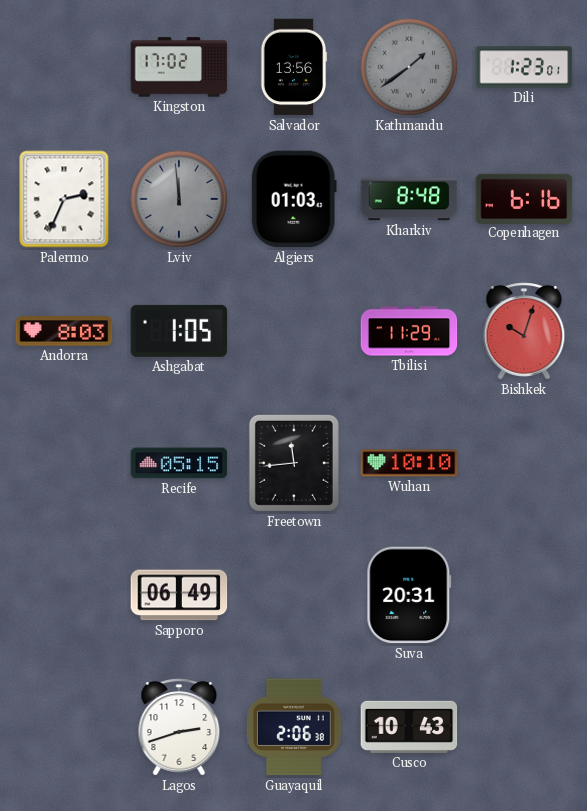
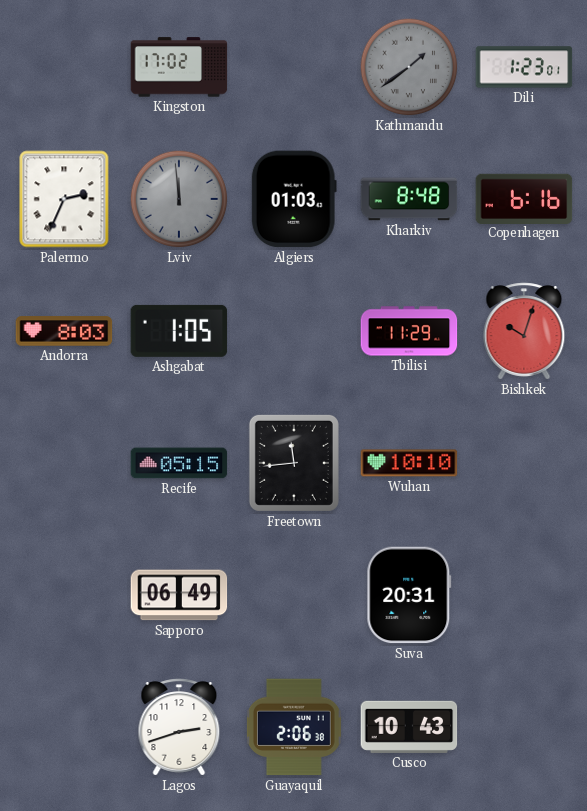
Salvador: 13:56 -> none
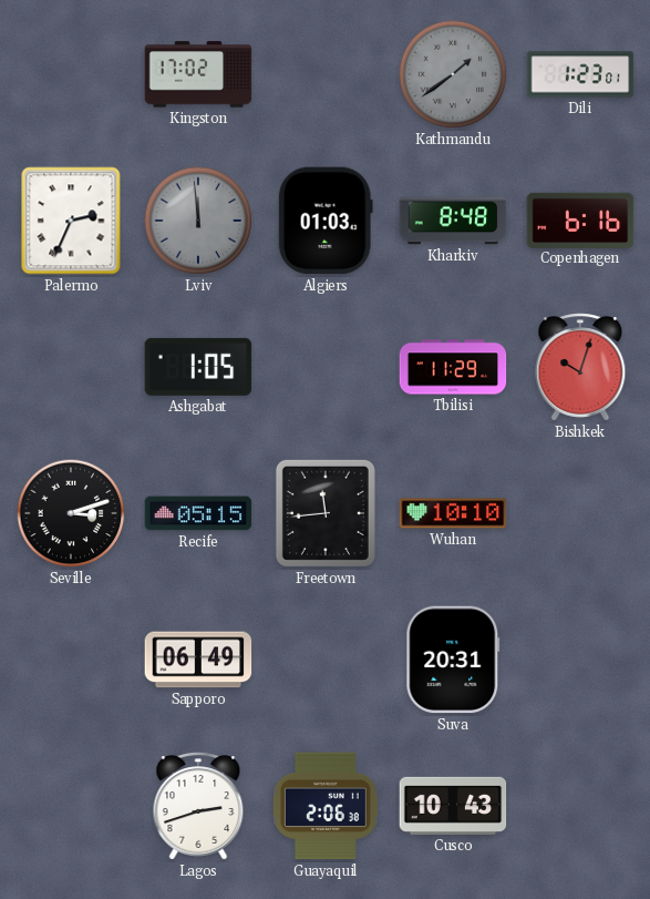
Andorra: 8:03 -> none
Seville: none -> 3:12
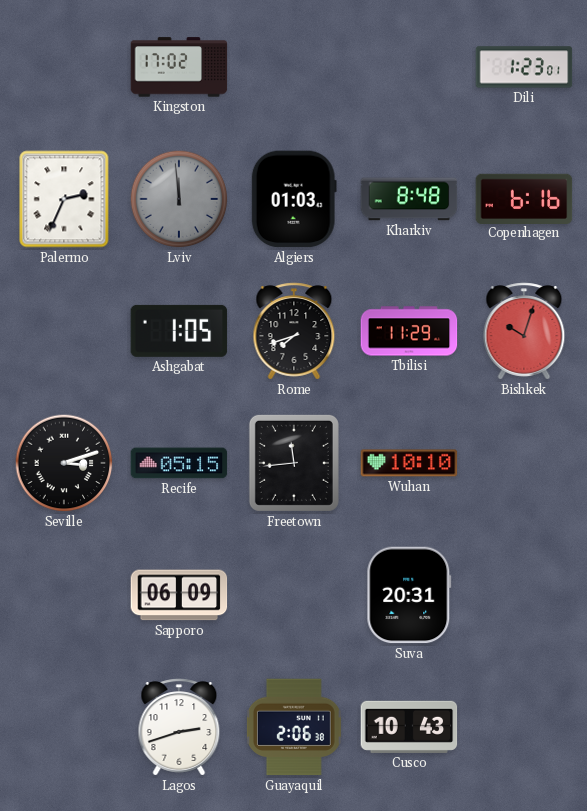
Kathmandu: 1:39 -> none
Rome: none -> 7:42
Sapporo: 06:49 -> 06:09
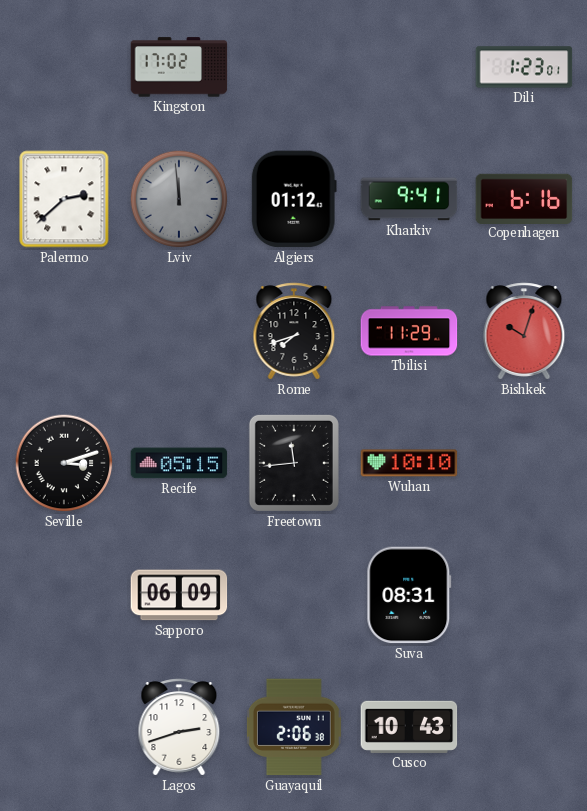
Palermo: 2:34 -> 2:38
Algiers: 01:03 -> 01:12
Kharkiv: 8:48 -> 9:41
Ashgabat: 1:05 -> none
Suva: 20:31 -> 08:31
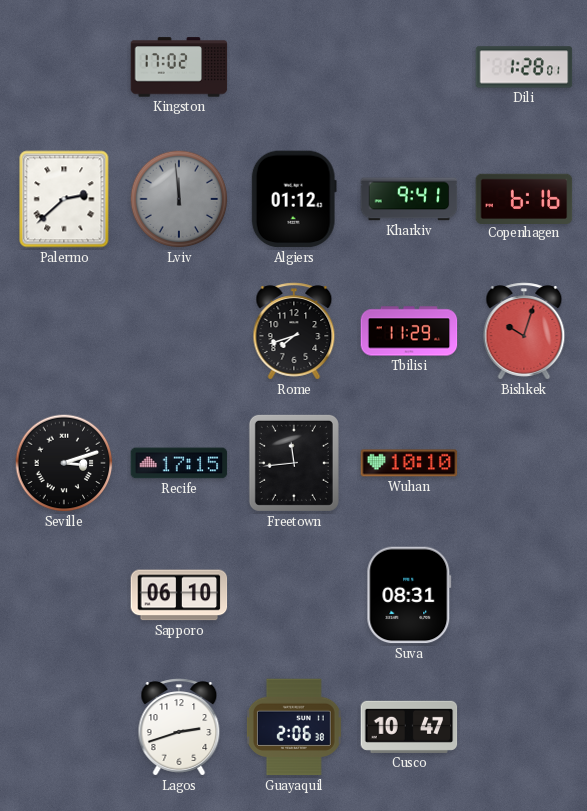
Dili: 1:23 -> 1:28
Recife: 05:15 -> 17:15
Sapporo: 06:09 -> 06:10
Cusco: 10:43 -> 10:47
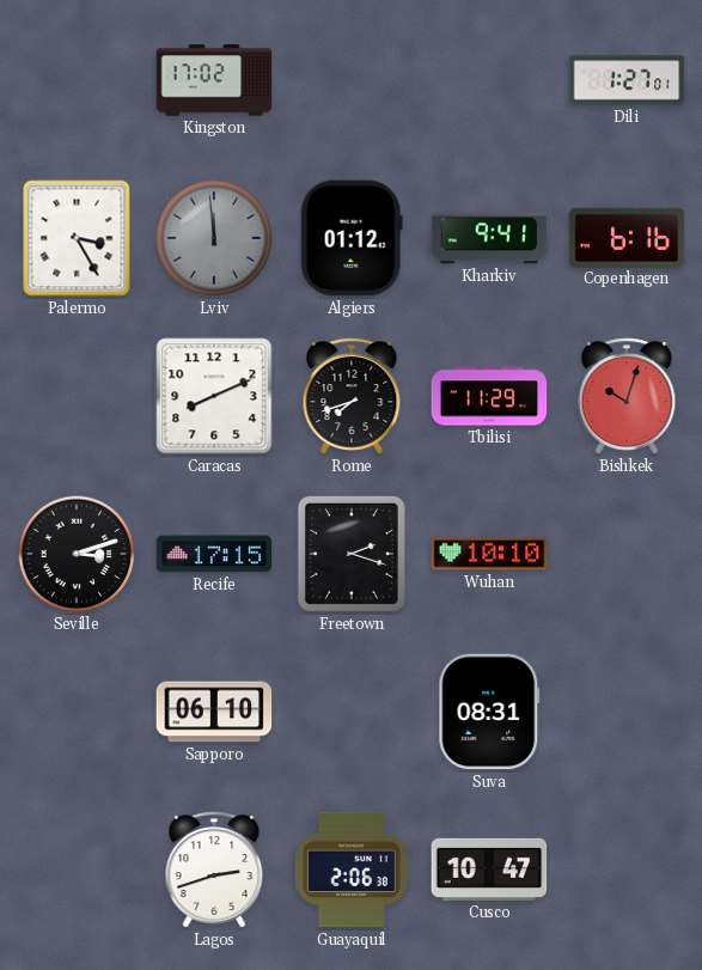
Dili: 1:28 -> 1:27
Palermo: 2:38 -> 3:25
Caracas: none -> 8:11
Freetown: 11:44 -> 2:18
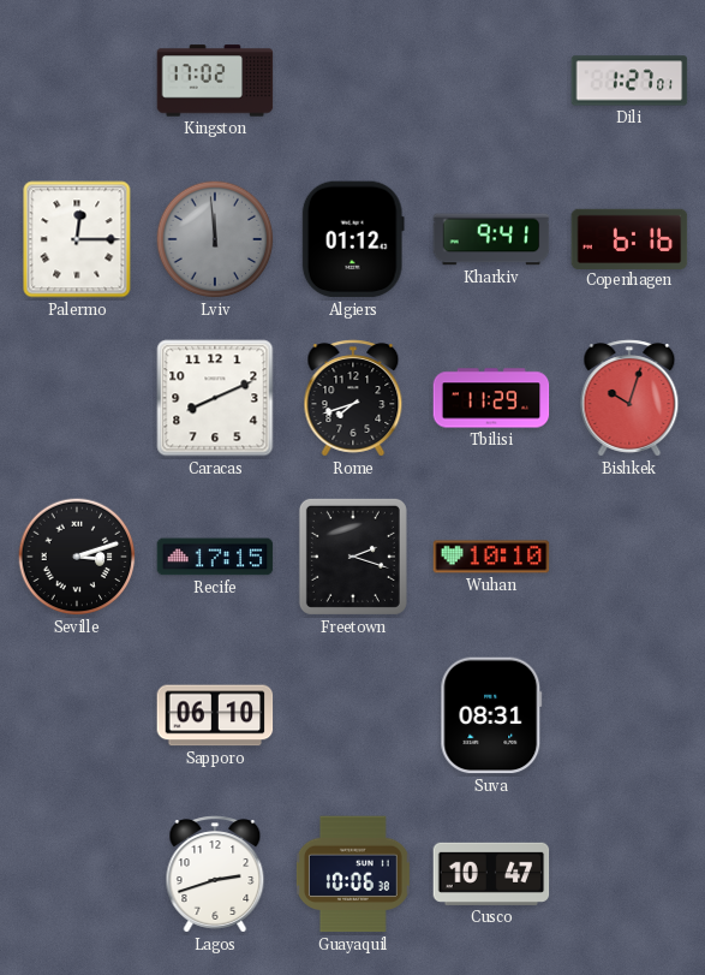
Palermo: 3:25 -> 12:15
Guayaquil: 2:06 -> 10:06
